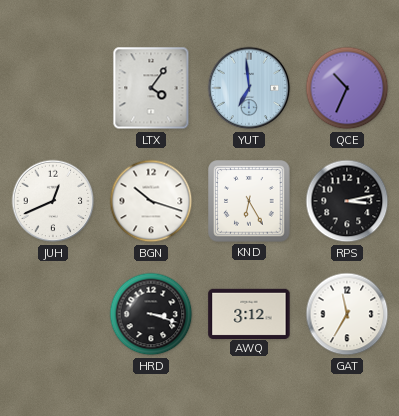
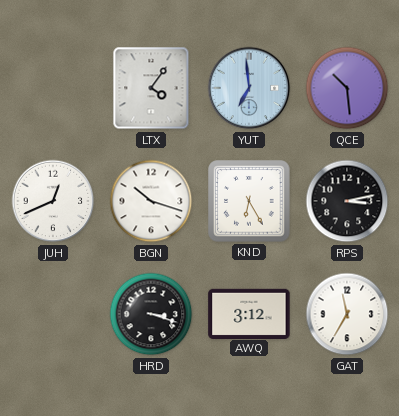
QCE: 10:34 -> 10:29
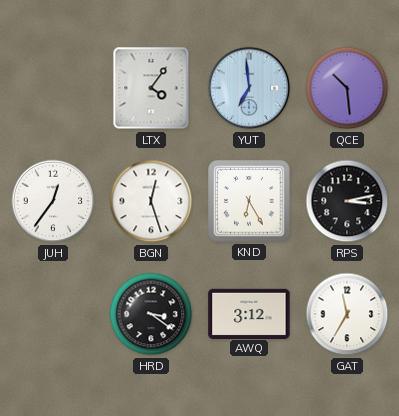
JUH: 12:41 -> 12:36
BGN: 10:18 -> 12:27
HRD: 3:18 -> 3:21
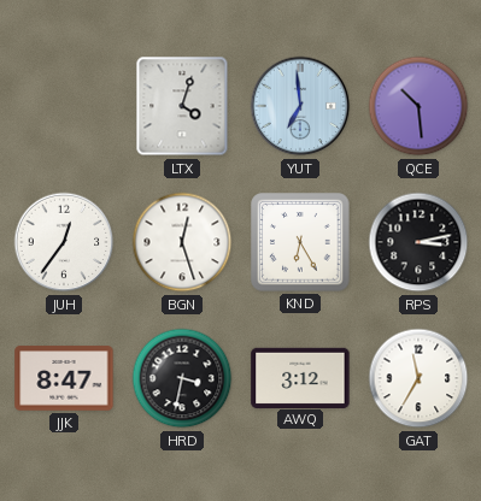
LTX: 4:06 -> 4:03
JJK: none -> 8:47
HRD: 3:21 -> 3:32
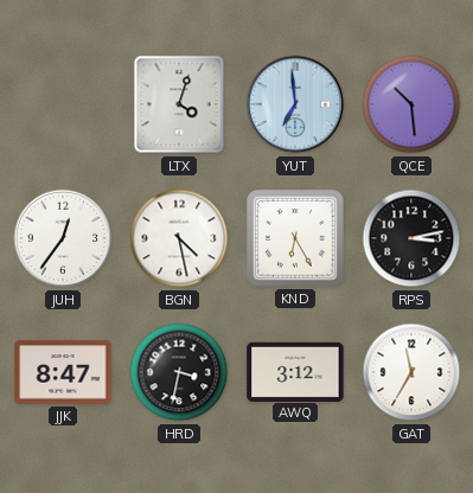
BGN: 12:27 -> 4:28
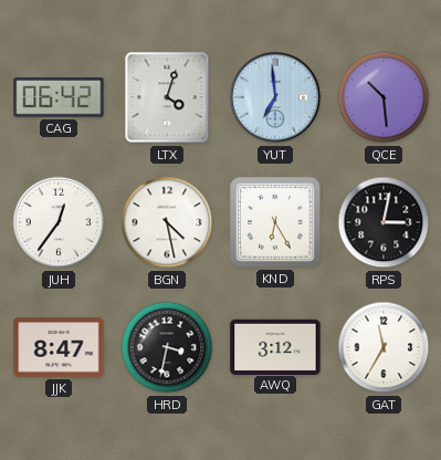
CAG: none -> 06:42
RPS: 3:13 -> 3:02
